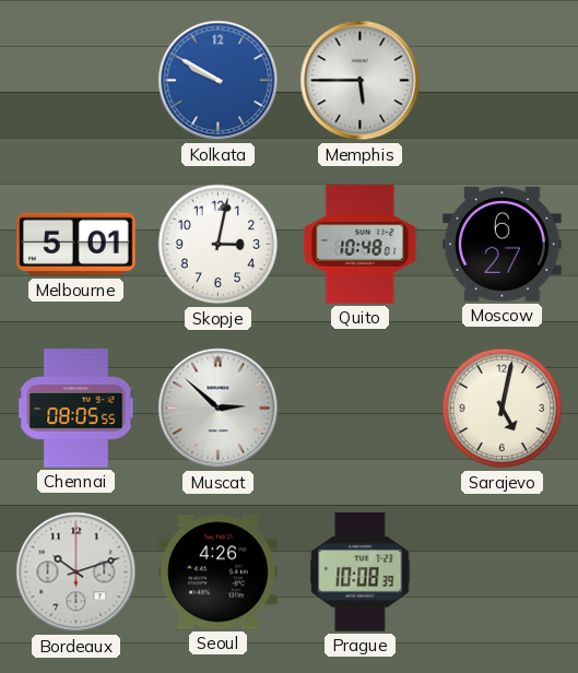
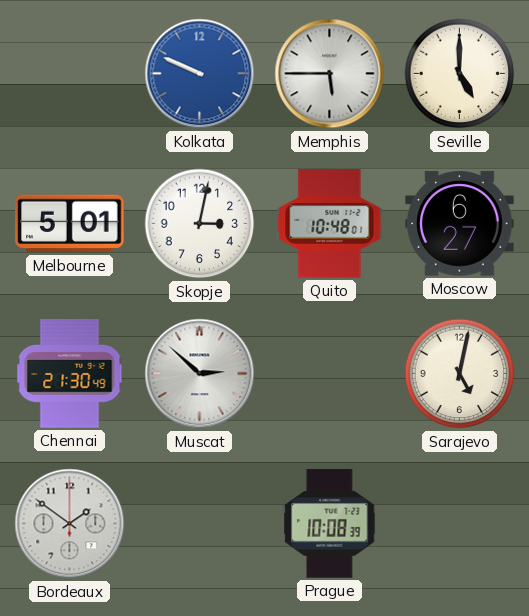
Kolkata: 9:50 -> 9:49
Seville: none -> 5:00
Chennai: 08:05 -> 21:30
Bordeaux: 10:12 -> 1:51
Seoul: 4:26 -> none
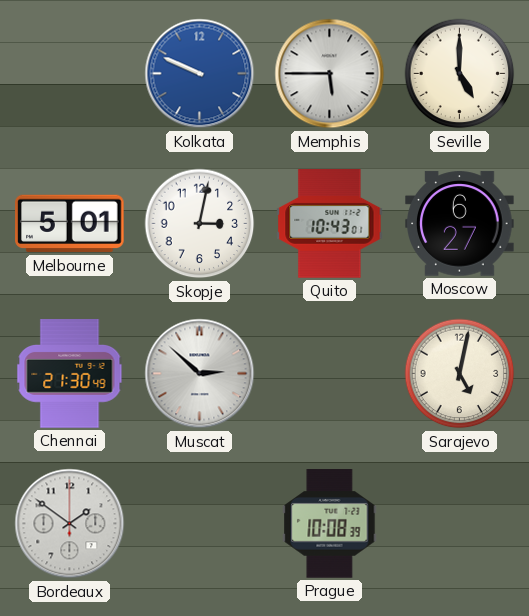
Quito: 10:48 -> 10:43
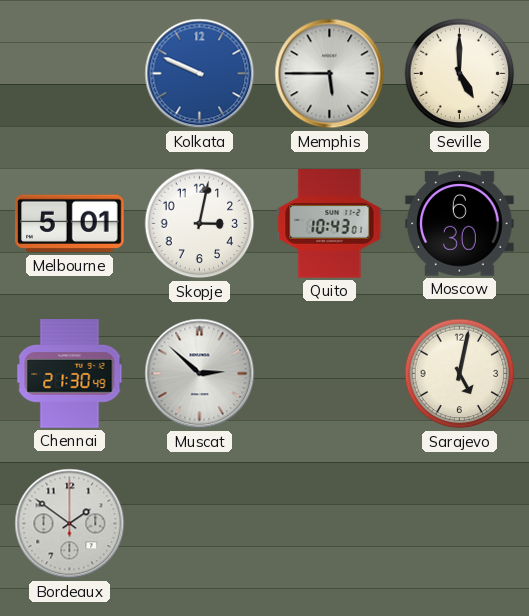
Moscow: 6:27 -> 6:30
Prague: 10:08 -> none
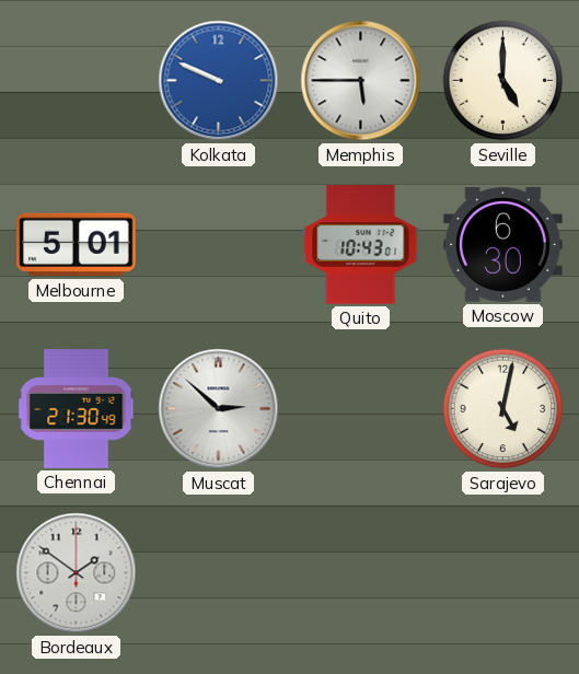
Skopje: 3:02 -> none
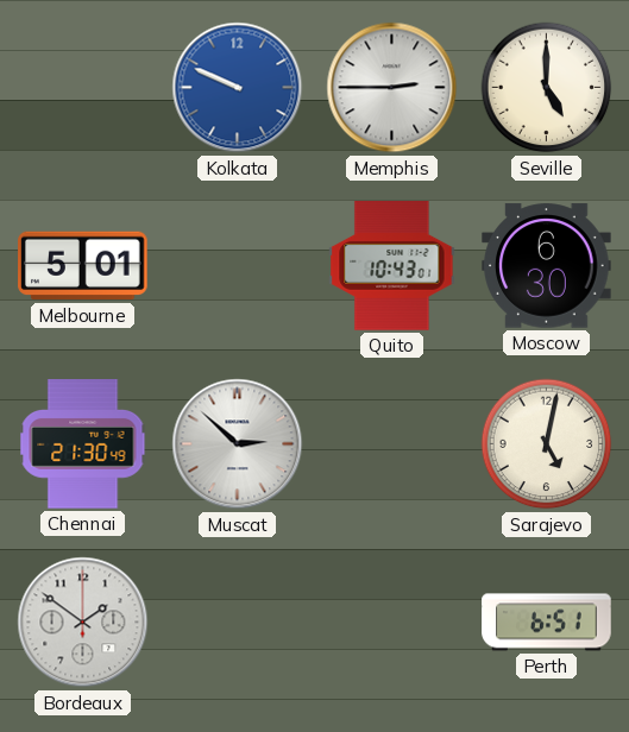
Memphis: 5:45 -> 2:45
Perth: none -> 6:51
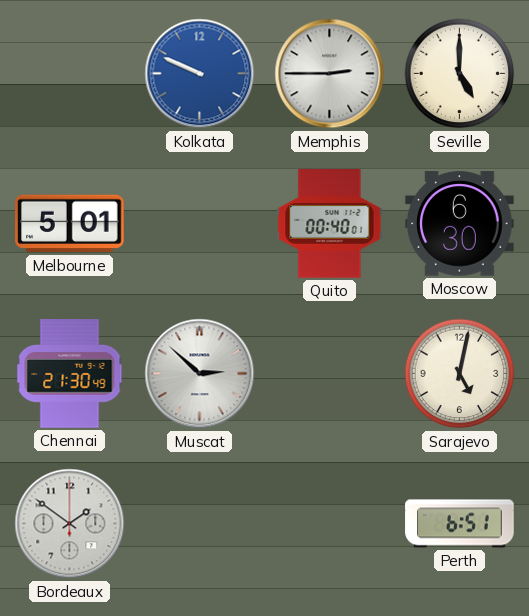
Quito: 10:43 -> 00:40
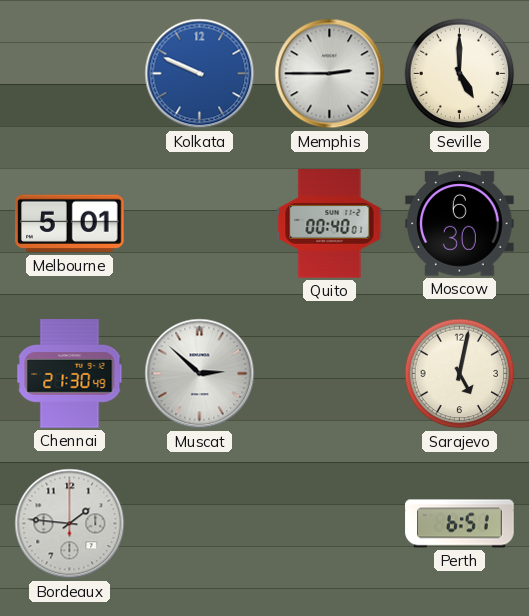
Bordeaux: 1:51 -> 1:46
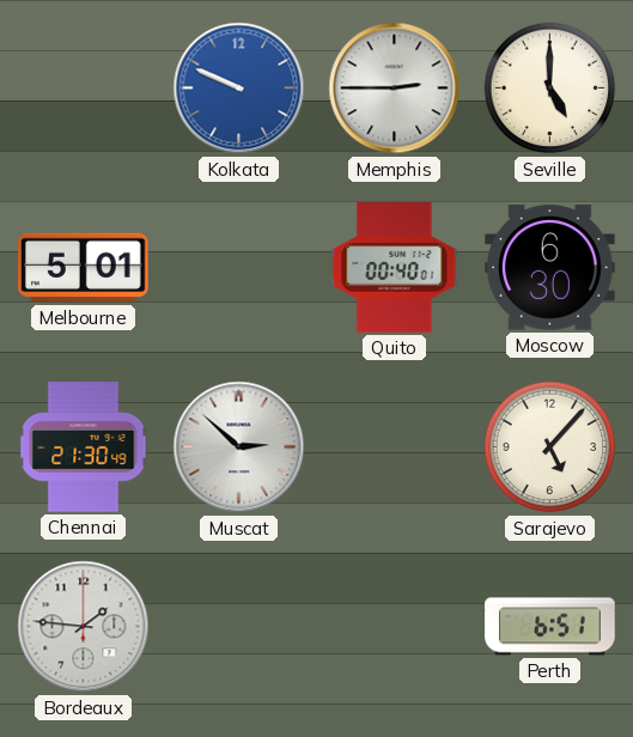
Sarajevo: 5:02 -> 5:07
